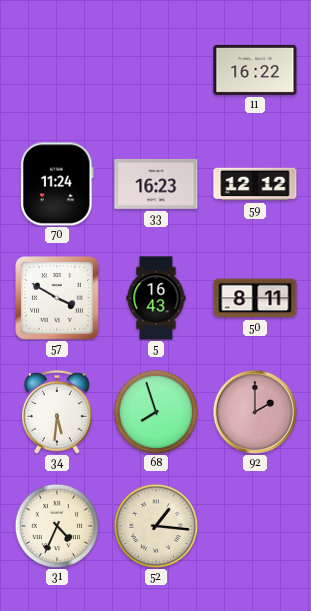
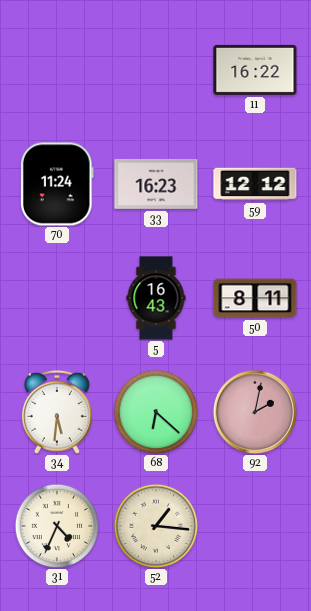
57: 3:50 -> none
68: 7:57 -> 6:22
92: 2:00 -> 2:02
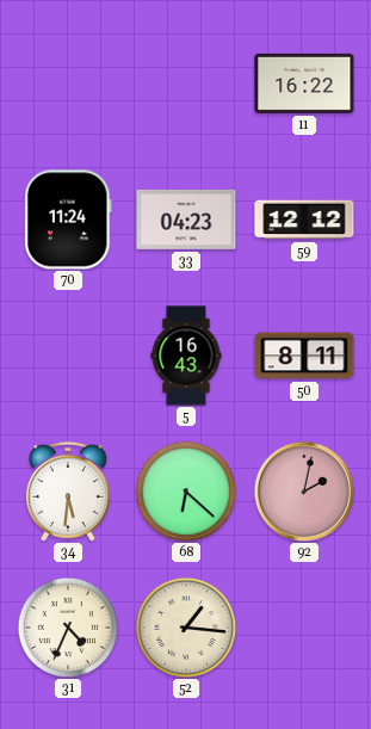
33: 16:23 -> 04:23
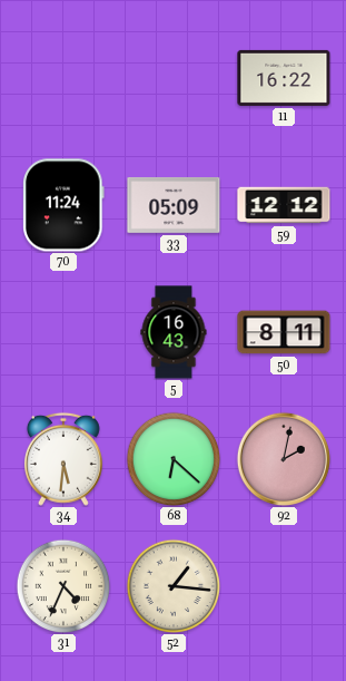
33: 04:23 -> 05:09
